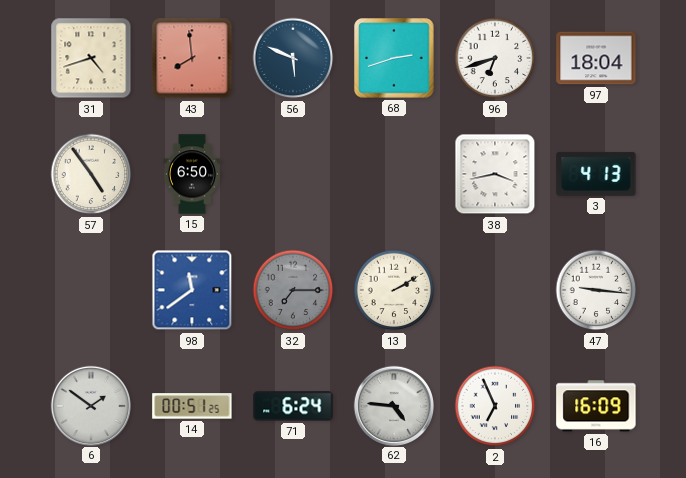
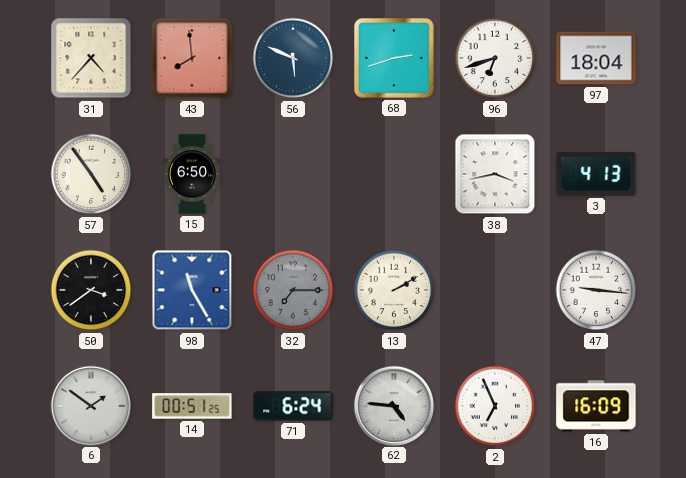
31: 4:42 -> 4:37
50: none -> 3:39
98: 11:39 -> 11:25
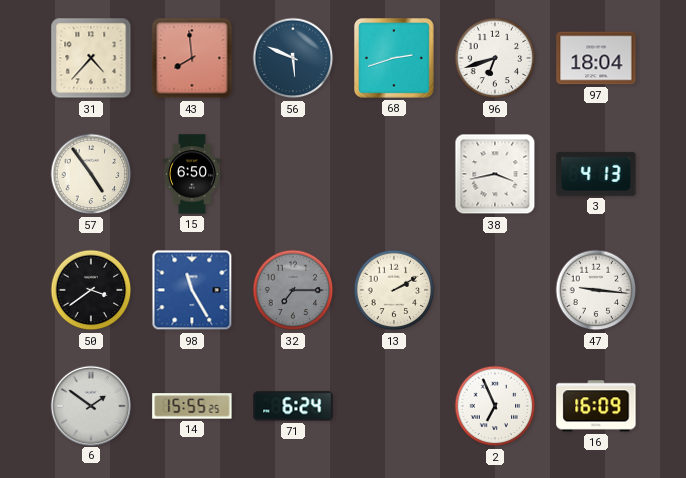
14: 00:51 -> 15:55
62: 4:46 -> none
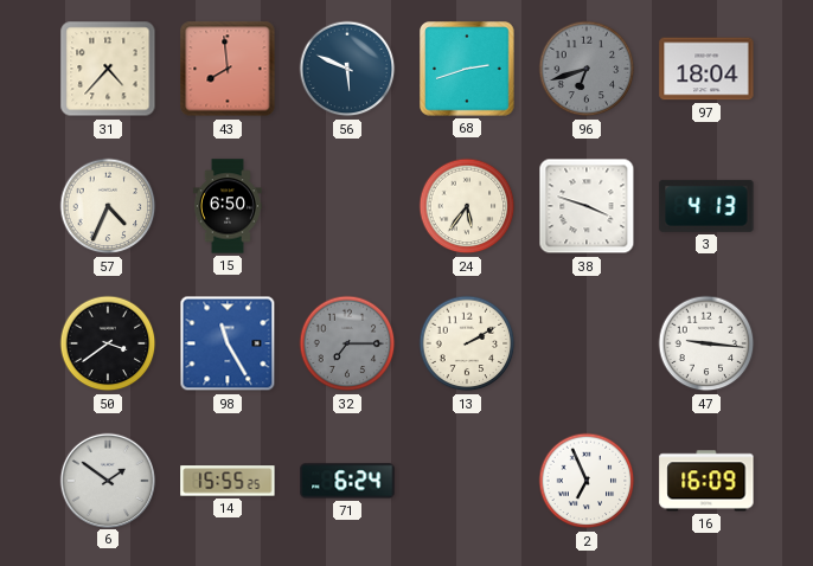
96 dial: white -> grey
57: 4:54 -> 4:34
24: none -> 5:36
38: 3:43 -> 3:48
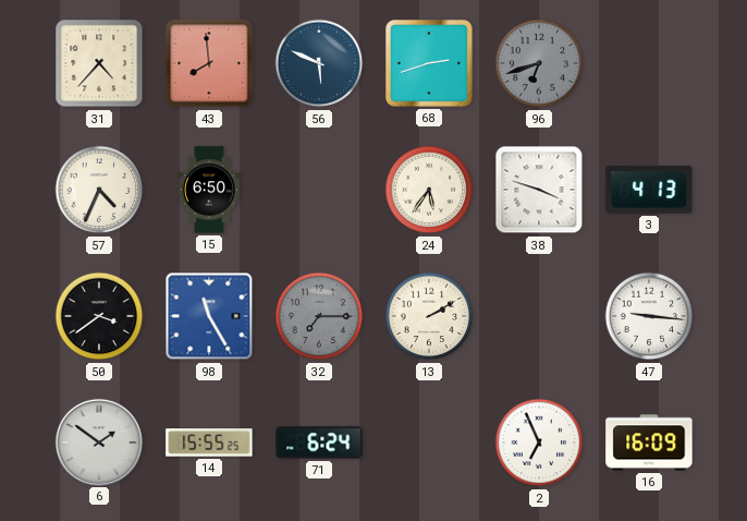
97: 18:04 -> none
